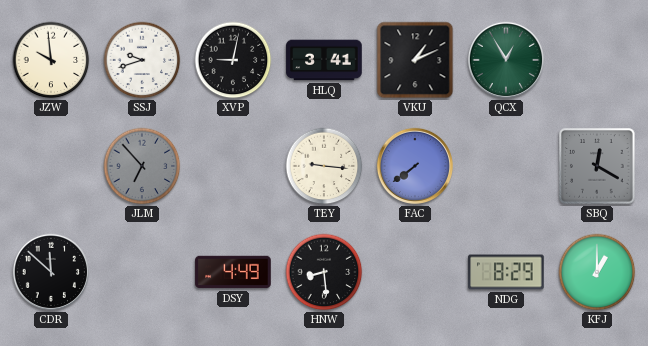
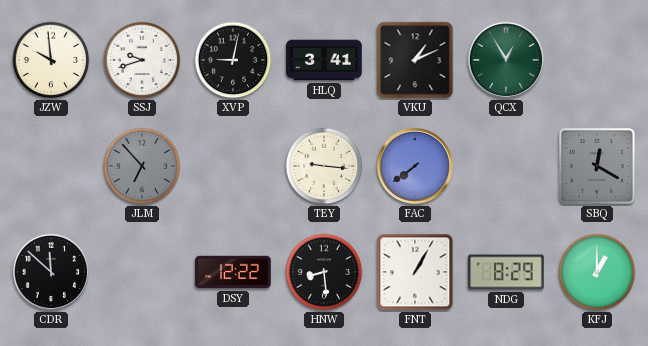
DSY: 4:49 -> 12:22
FNT: none -> 1:05
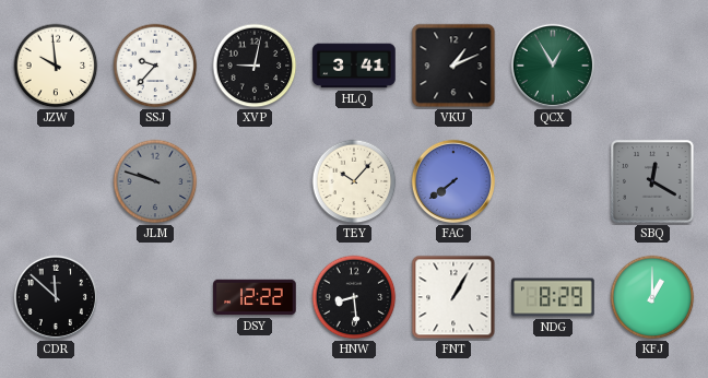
SSJ: 9:42 -> 9:37
JLM: 6:53 -> 9:48
TEY: 9:16 -> 10:07
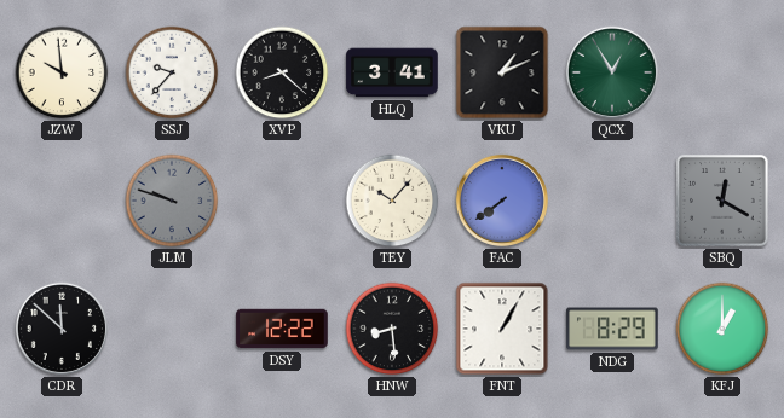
XVP: 9:02 -> 8:22
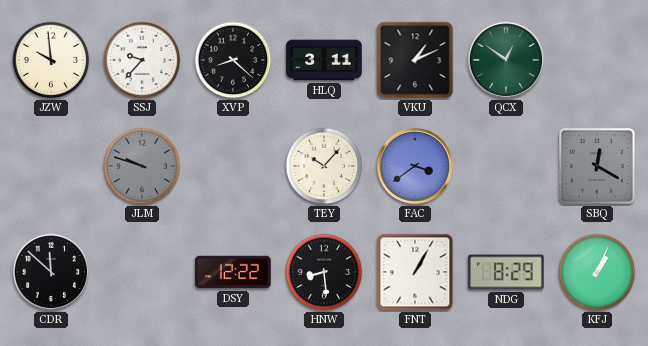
HLQ: 3:41 -> 3:11
QCX: 12:55 -> 12:51
FAC: 7:39 -> 3:39
KFJ: 1:00 -> 1:04
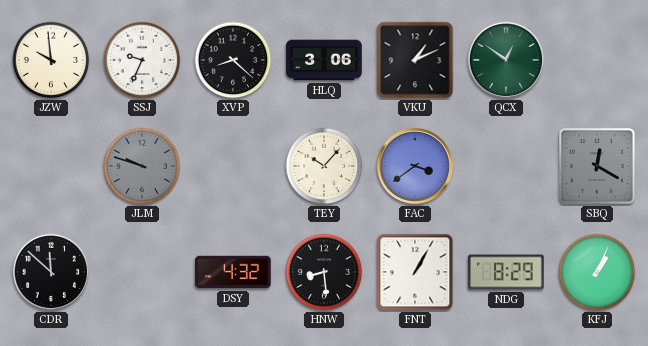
SSJ: 9:37 -> 9:34
HLQ: 3:11 -> 3:06
DSY: 12:22 -> 4:32
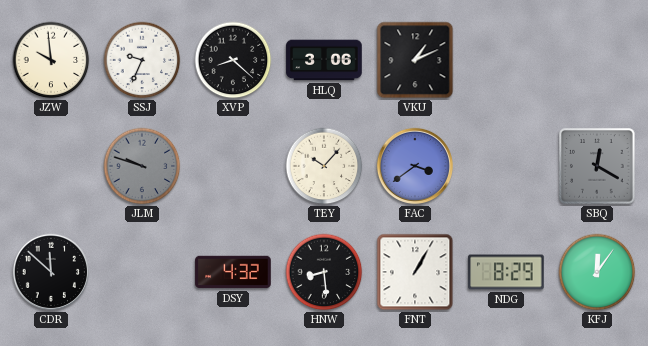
QCX: 12:51 -> none
KFJ: 1:04 -> 12:06
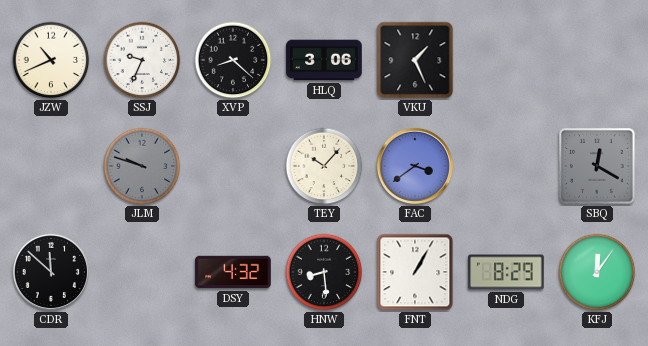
JZW: 9:59 -> 10:41
VKU: 1:11 -> 1:26
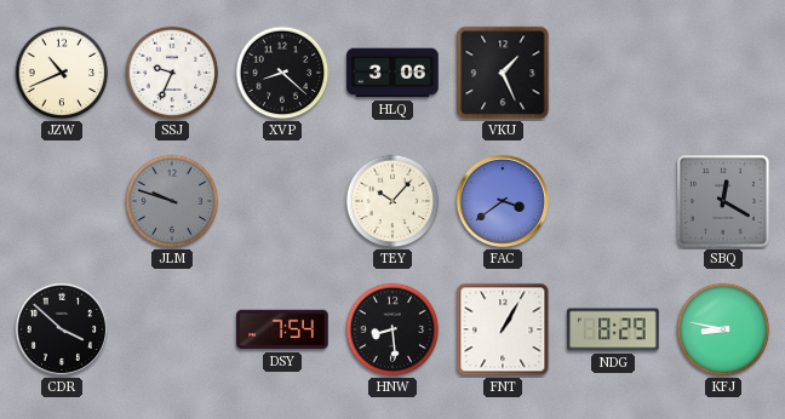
CDR: 11:52 -> 3:52
DSY: 4:32 -> 7:54
KFJ: 12:06 -> 8:47
